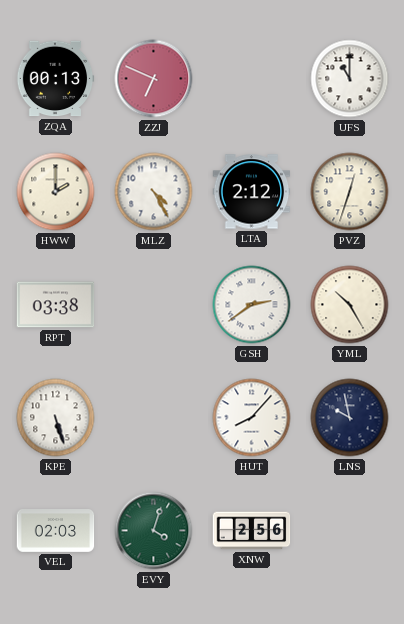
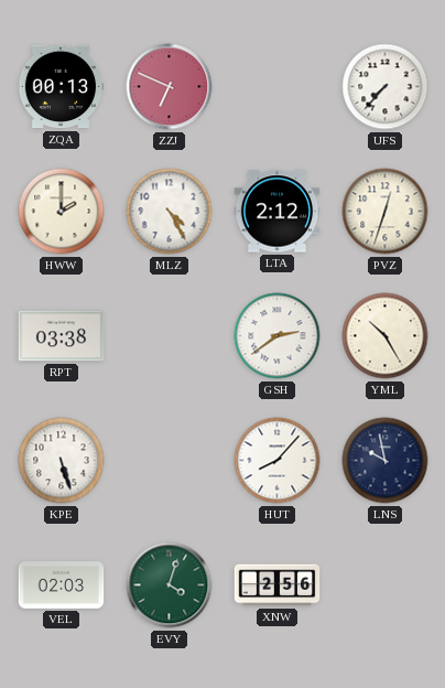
UFS: 11:00 -> 7:37
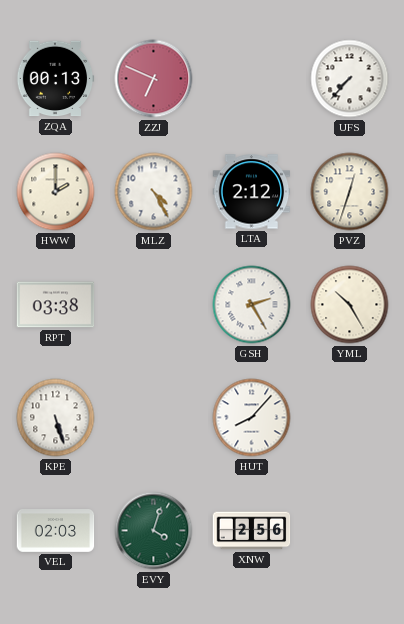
GSH: 2:39 -> 2:25
LNS: 9:58 -> none
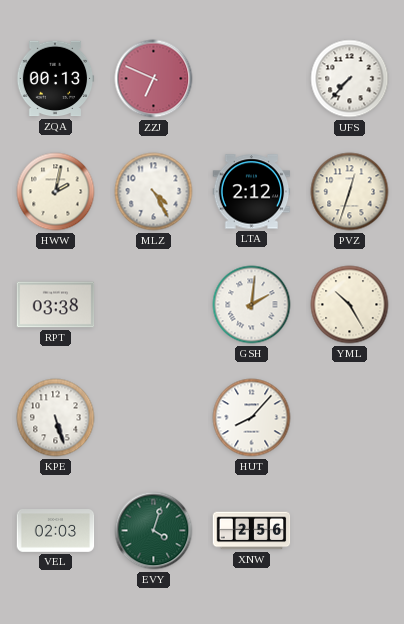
HWW: 2:00 -> 2:02
GSH: 2:25 -> 2:01
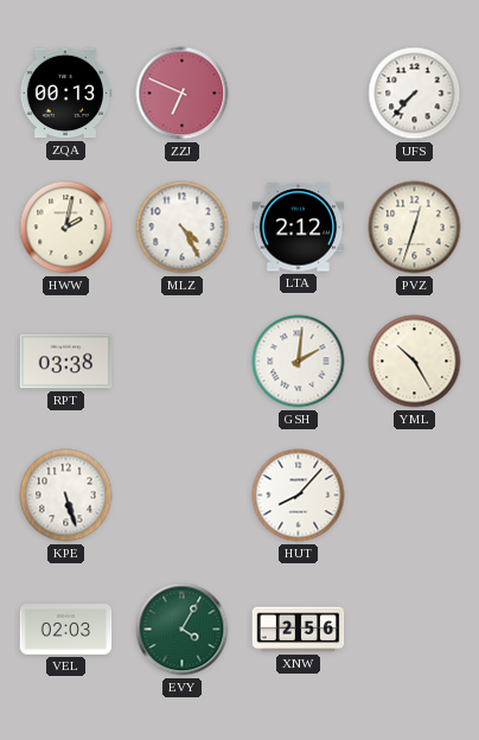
EVY: 4:03 -> 4:05
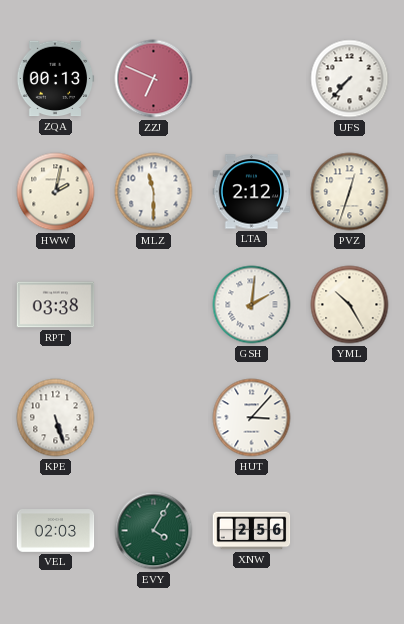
MLZ: 4:25 -> 11:30
HUT: 8:07 -> 3:07
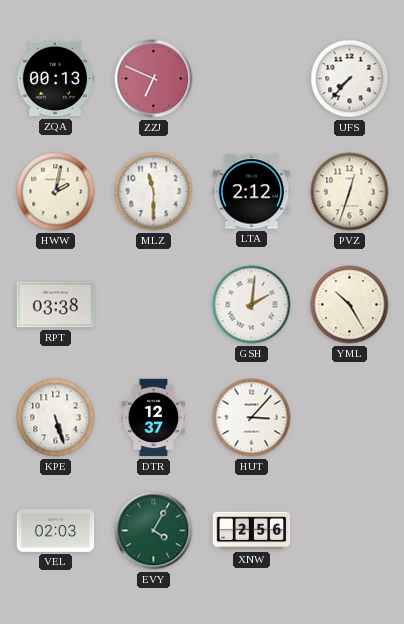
DTR: none -> 12:37
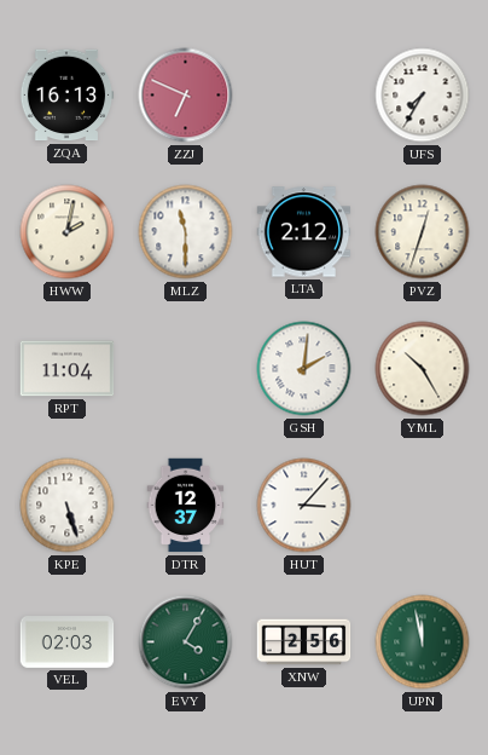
ZQA: 00:13 -> 16:13
UFS: 7:37 -> 7:35
RPT: 03:38 -> 11:04
UPN: none -> 11:58
